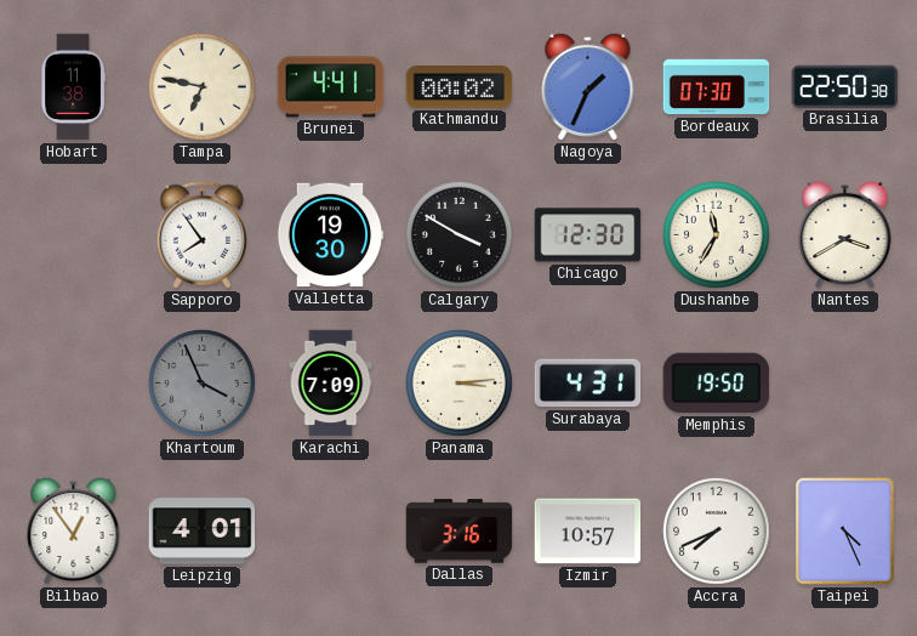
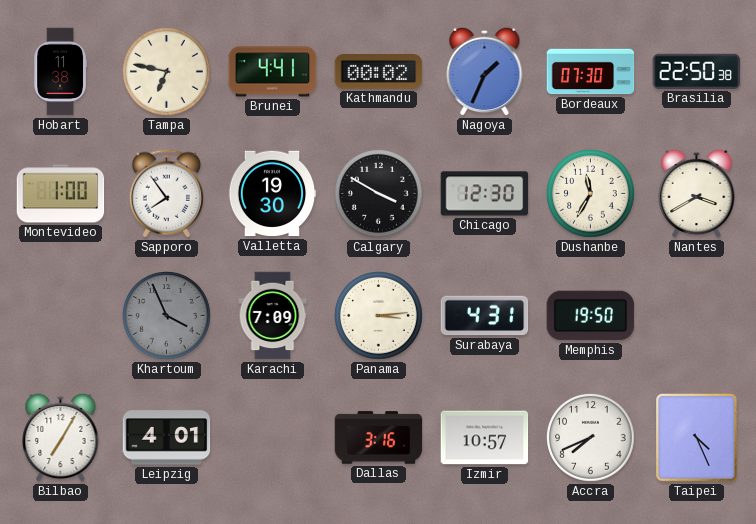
Montevideo: none -> 1:00
Bilbao: 12:54 -> 7:05
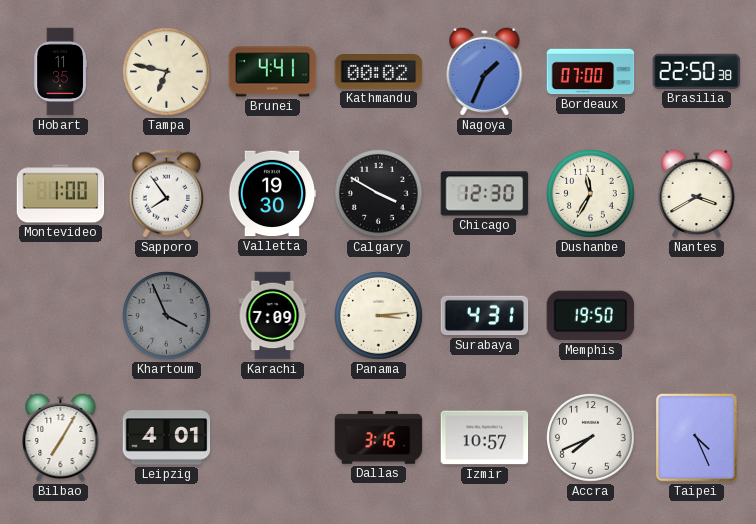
Hobart: 11:38 -> 11:35
Bordeaux: 07:30 -> 07:00
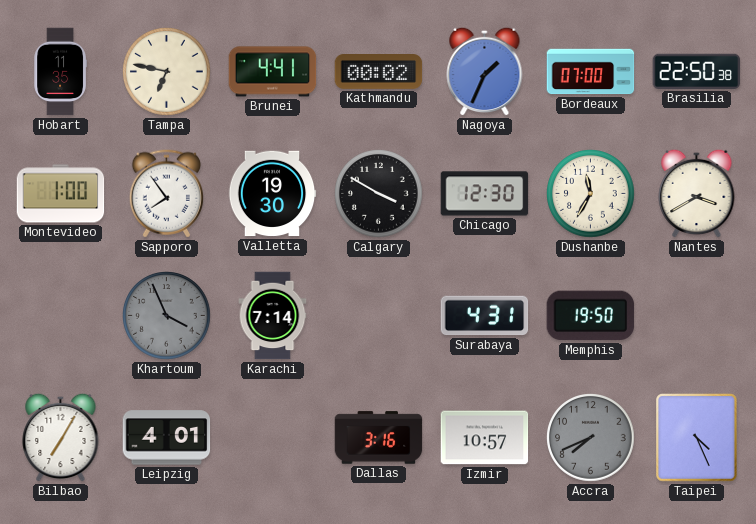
Karachi: 7:09 -> 7:14
Panama: 3:14 -> none
Accra dial: white -> grey
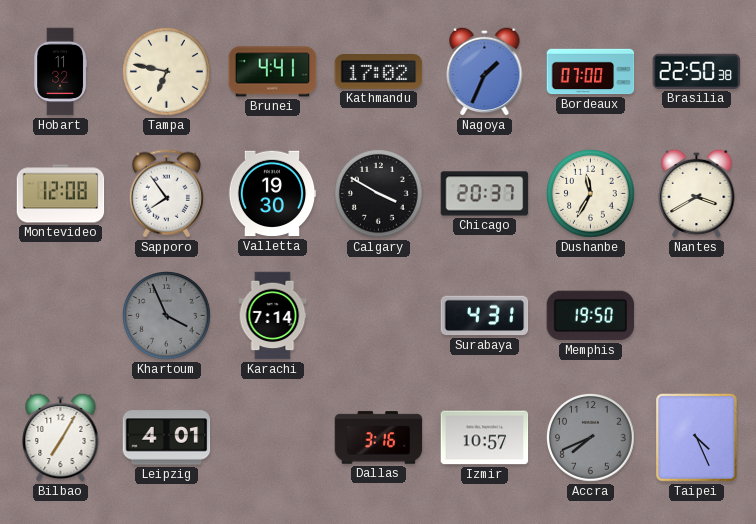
Hobart: 11:35 -> 11:32
Kathmandu: 00:02 -> 17:02
Montevideo: 1:00 -> 12:08
Chicago: 12:30 -> 20:37
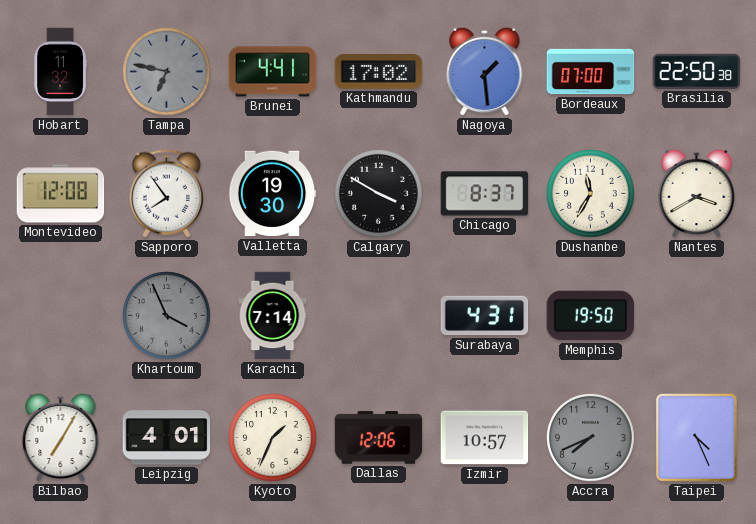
Tampa dial: cream -> grey
Nagoya: 1:34 -> 1:29
Chicago: 20:37 -> 8:37
Kyoto: none -> 1:34
Dallas: 3:16 -> 12:06
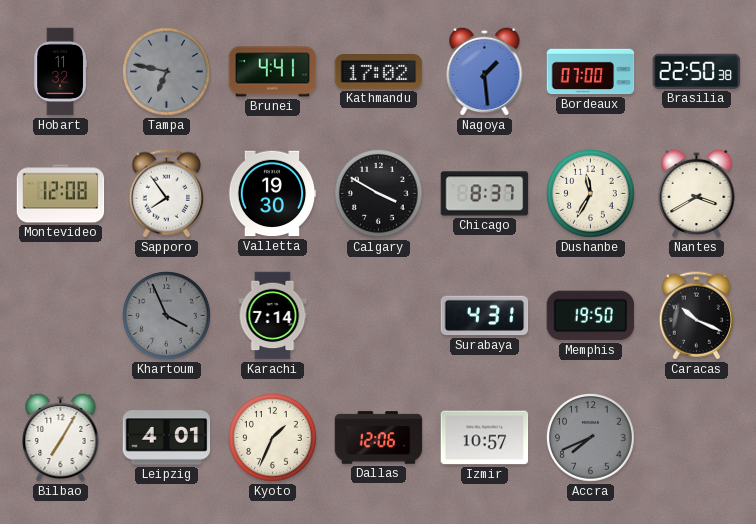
Caracas: none -> 10:19
Taipei: 4:26 -> none
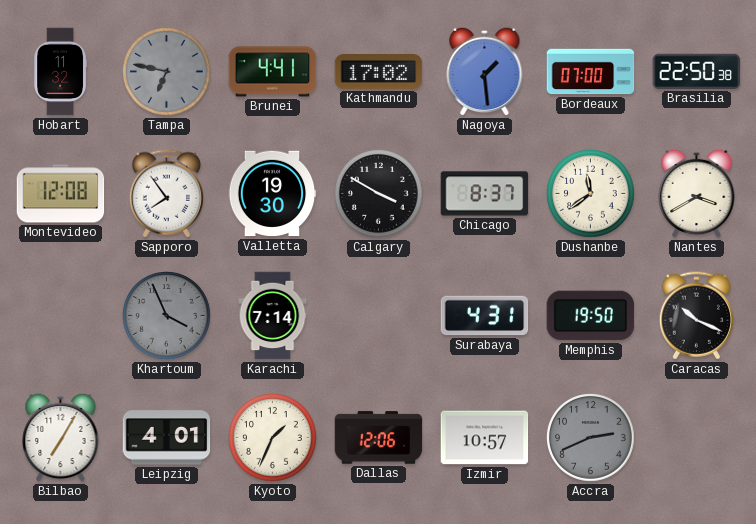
Dushanbe: 11:35 -> 11:39
Accra: 7:41 -> 2:41
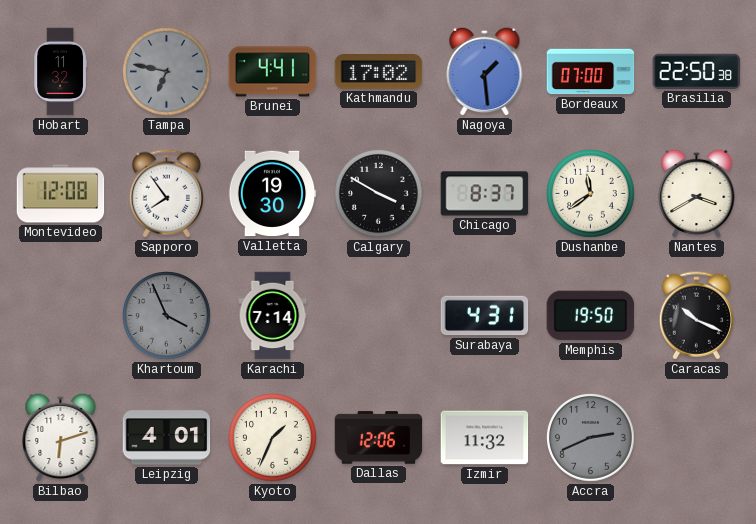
Bilbao: 7:05 -> 6:12
Izmir: 10:57 -> 11:32
